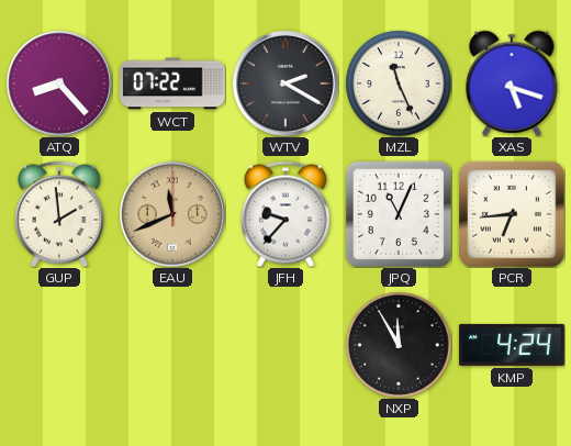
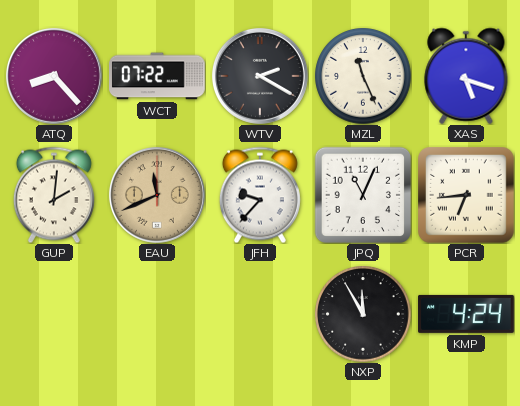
GUP: 1:59 -> 2:01
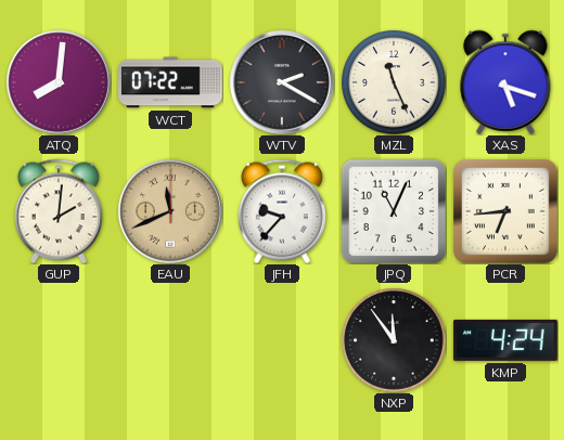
ATQ: 8:23 -> 8:01
NXP: 11:55 -> 11:54
